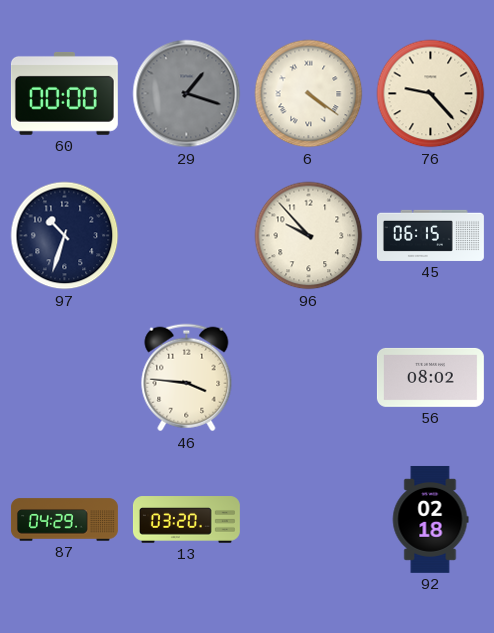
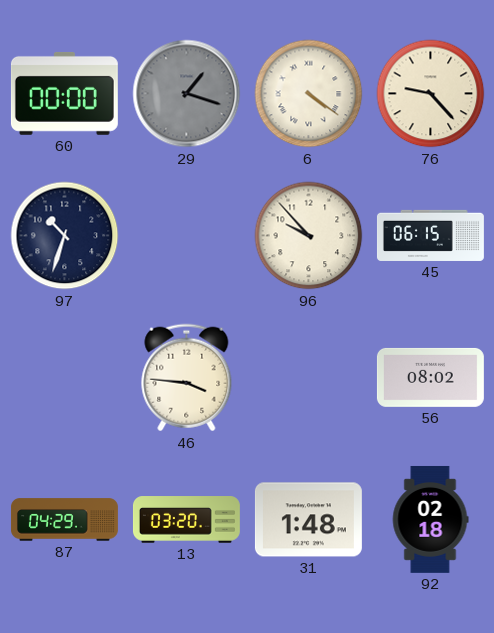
31: none -> 1:48
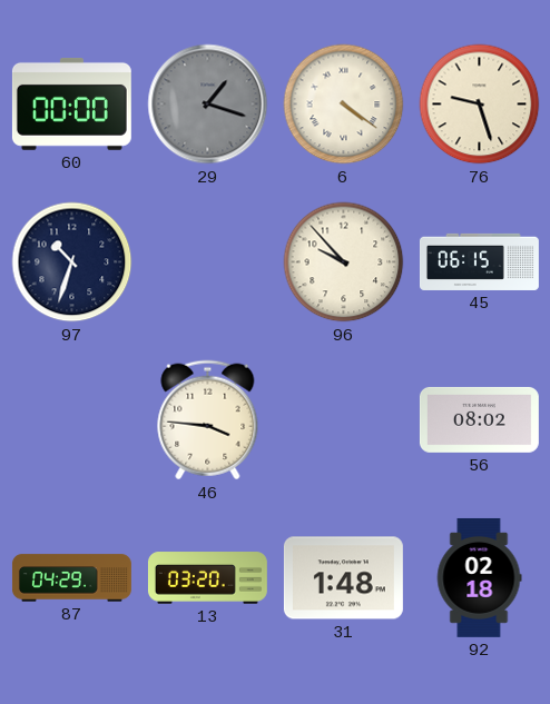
76: 9:23 -> 9:27
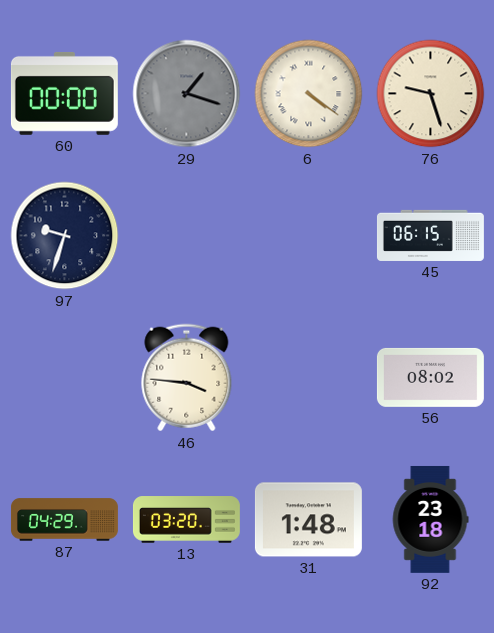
97: 10:33 -> 9:33
96: 9:53 -> none
92: 02:18 -> 23:18
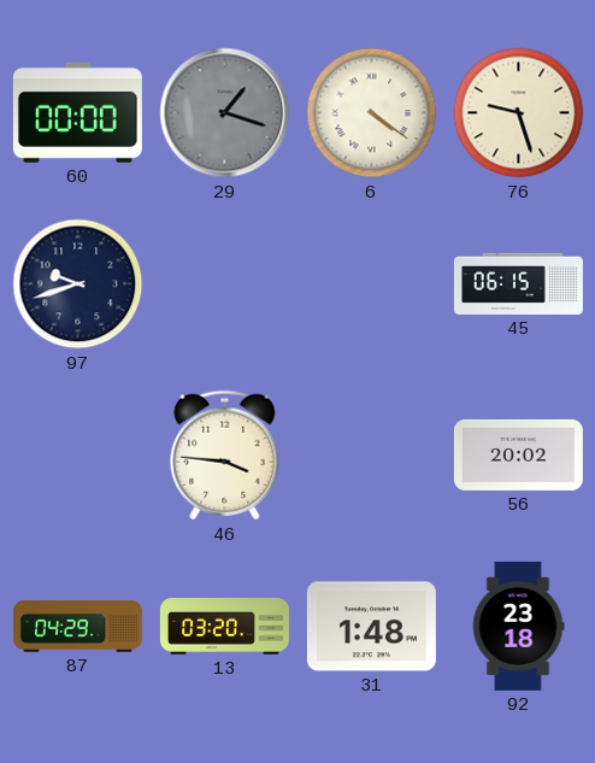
97: 9:33 -> 9:42
56: 08:02 -> 20:02
